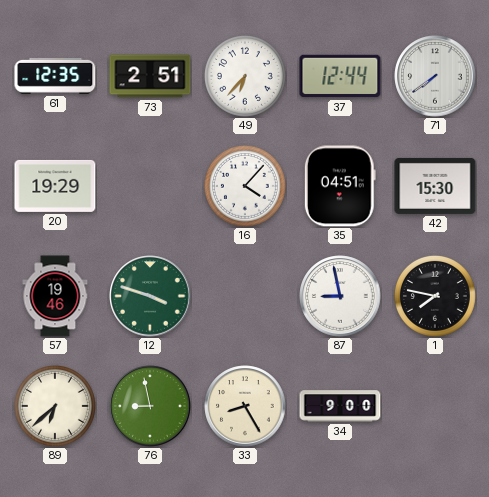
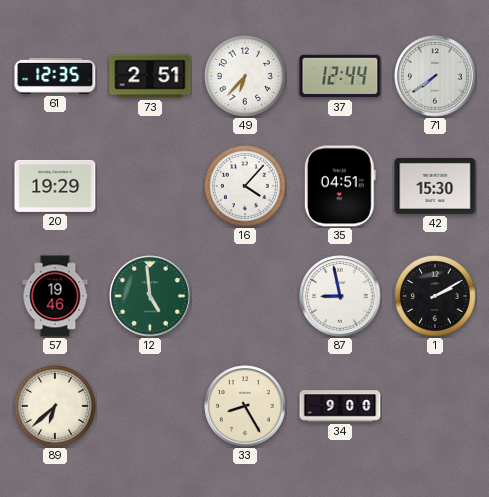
12: 3:48 -> 4:59
1: 7:47 -> 2:10
76: 8:58 -> none
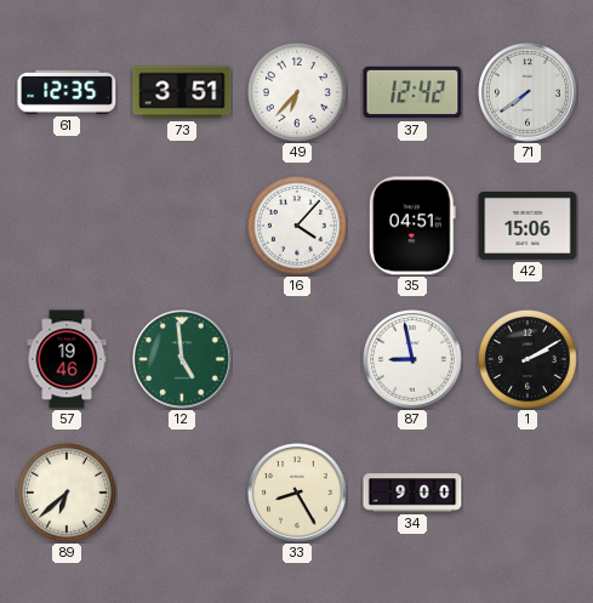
73: 2:51 -> 3:51
37: 12:44 -> 12:42
20: 19:29 -> none
42: 15:30 -> 15:06
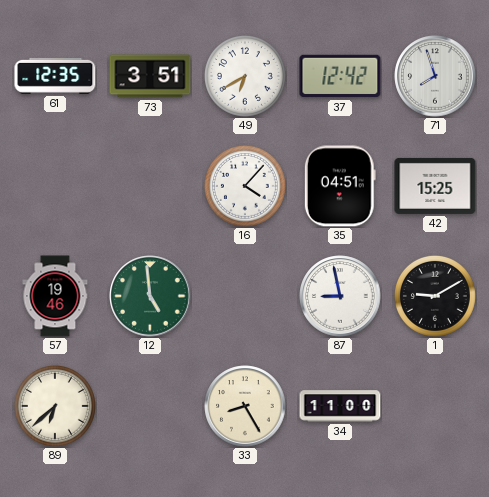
49: 6:37 -> 6:40
71: 7:39 -> 7:57
42: 15:06 -> 15:25
1: 2:10 -> 9:10
34: 9:00 -> 11:00
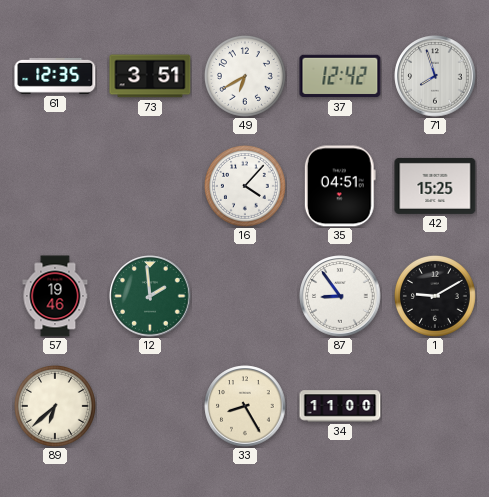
12: 4:59 -> 1:59
87: 8:58 -> 8:54
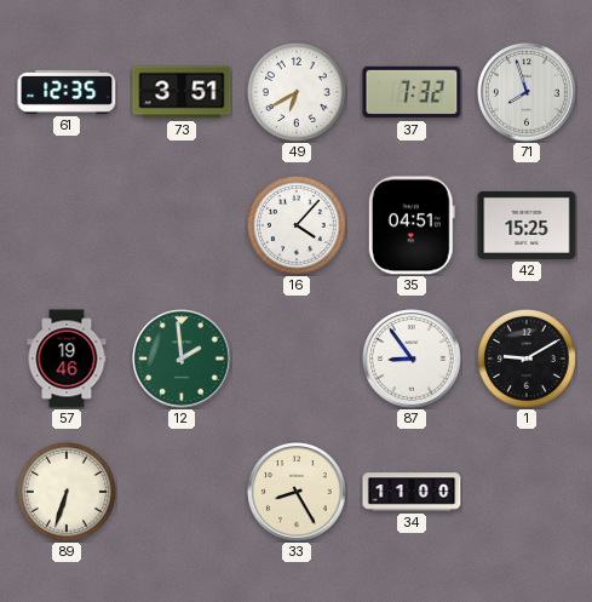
37: 12:42 -> 7:32
89: 6:38 -> 6:33
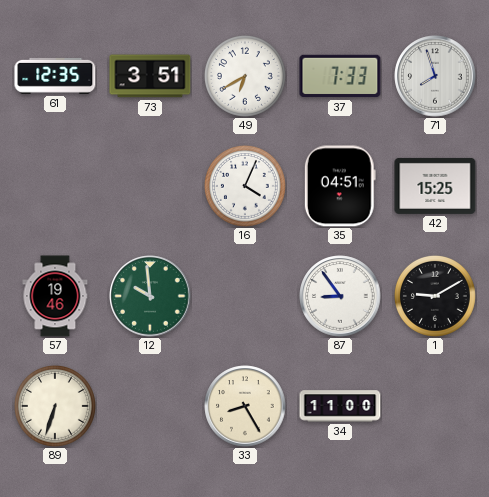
37: 7:32 -> 7:33
16: 4:07 -> 4:04
12: 1:59 -> 9:59
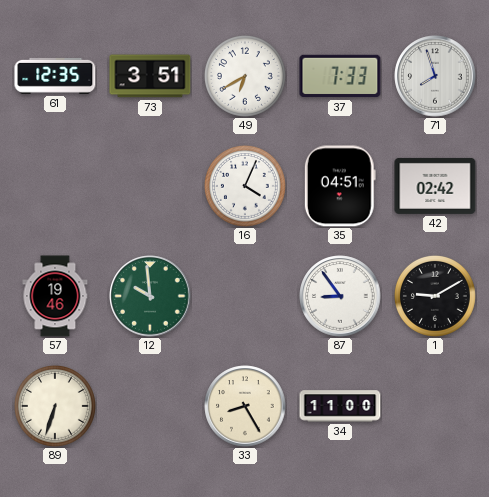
42: 15:25 -> 02:42
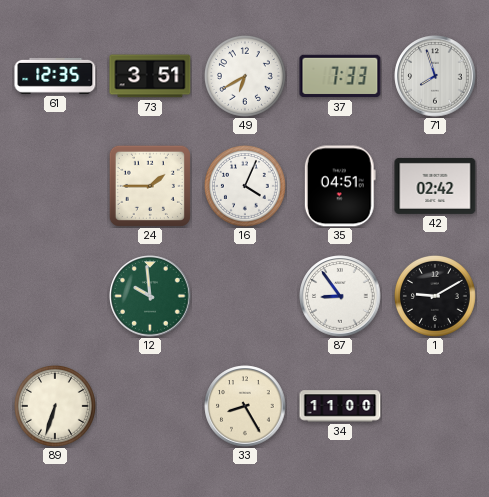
24: none -> 1:45
57: 19:46 -> none
